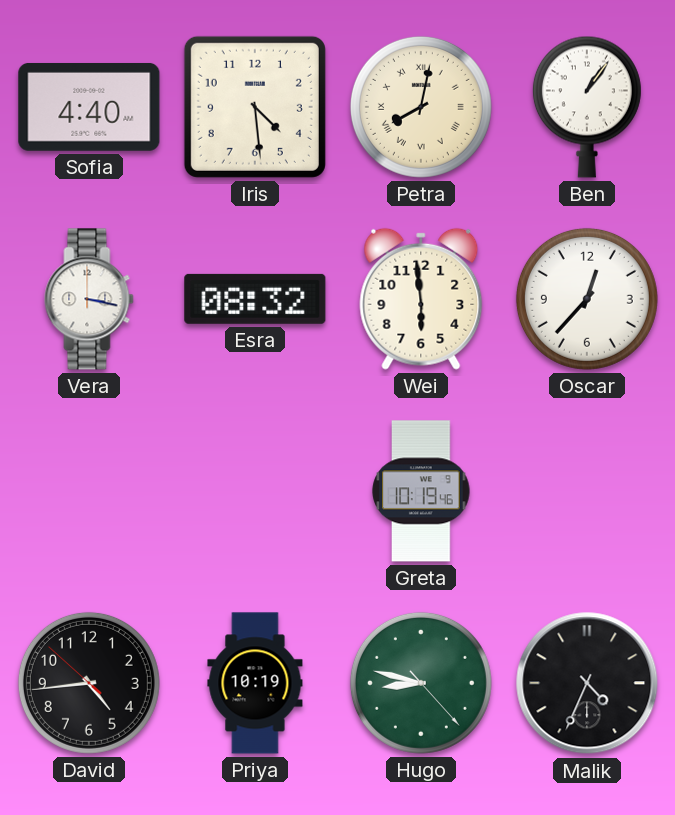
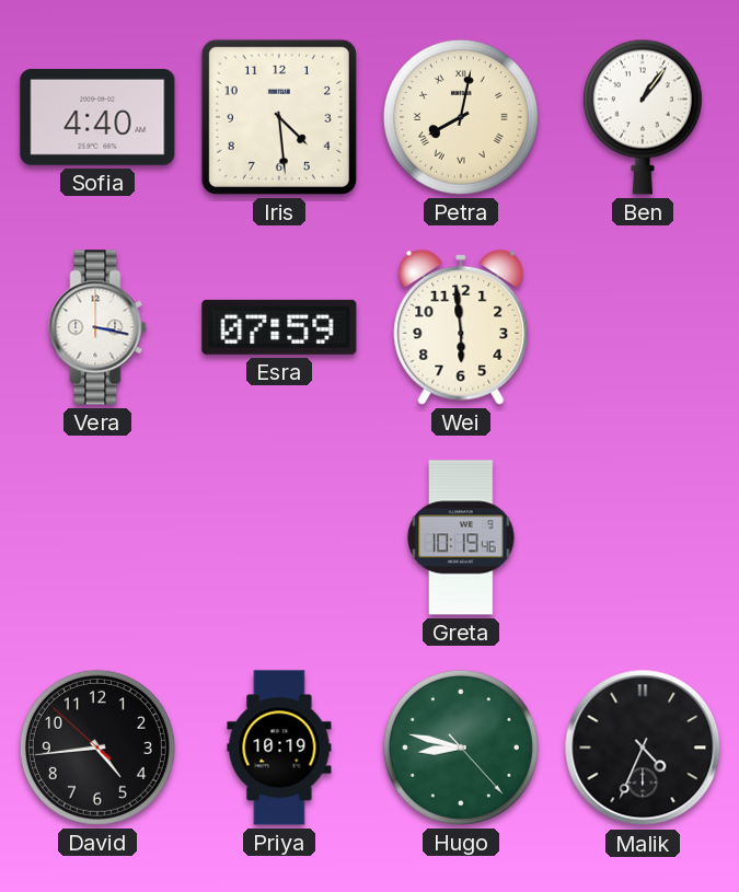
Esra: 08:32 -> 07:59
Oscar: 12:37 -> none
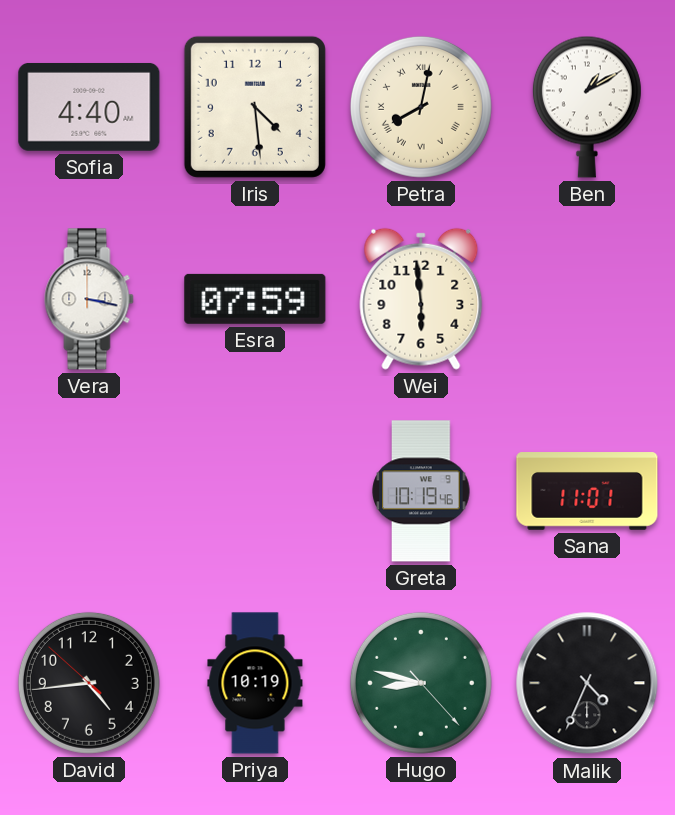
Ben: 1:06 -> 1:10
Sana: none -> 11:01
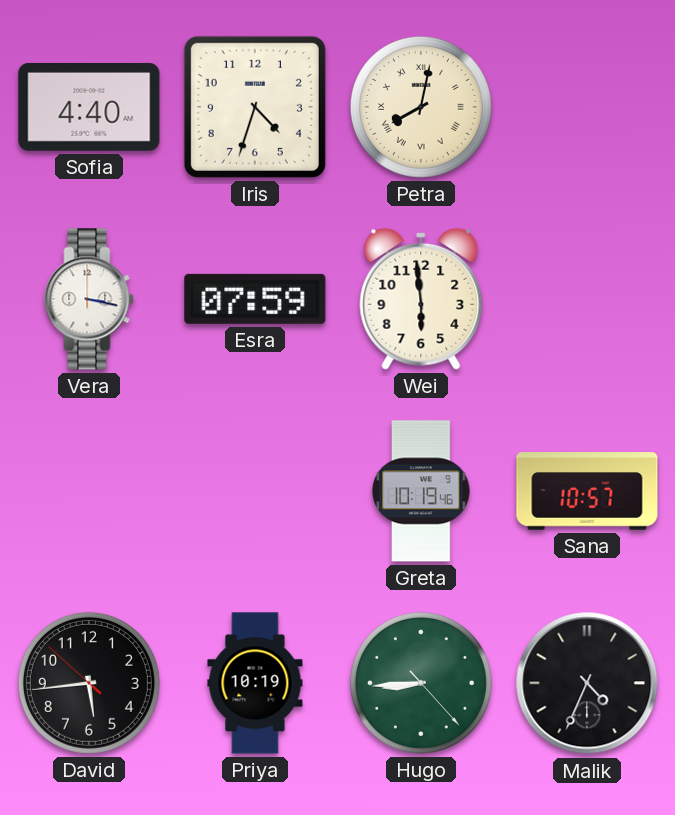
Iris: 4:29 -> 4:33
Ben: 1:10 -> none
Sana: 11:01 -> 10:57
David: 4:43 -> 5:43
Hugo: 8:47 -> 8:44
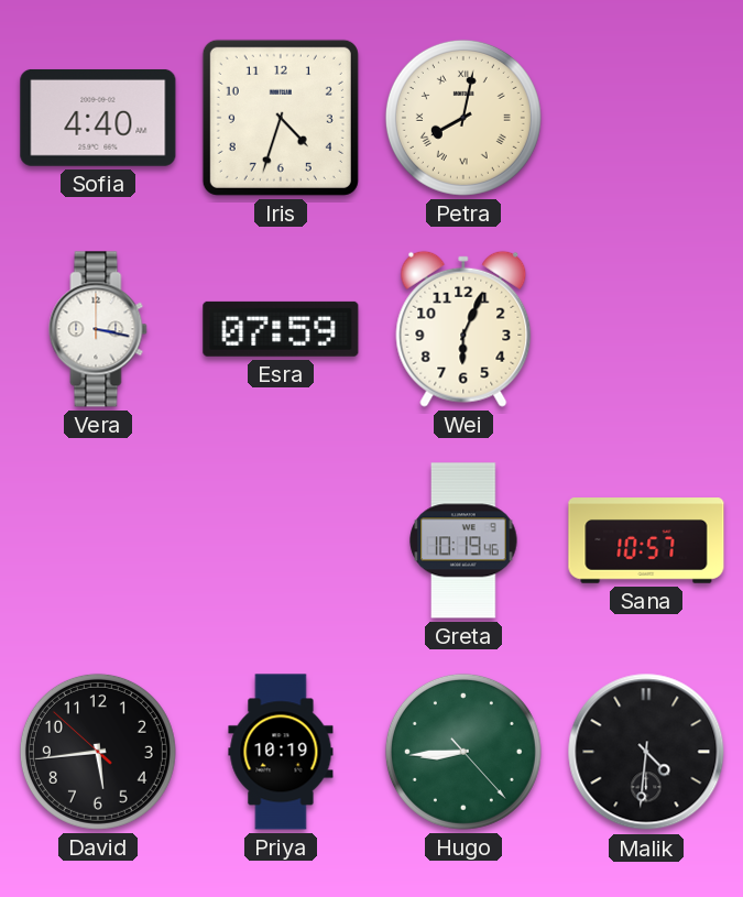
Wei: 5:59 -> 6:04
Malik: 4:34 -> 4:31
